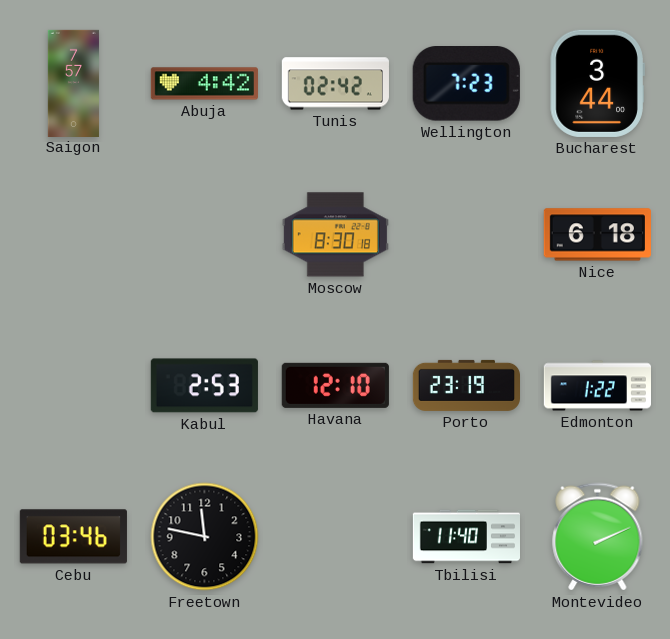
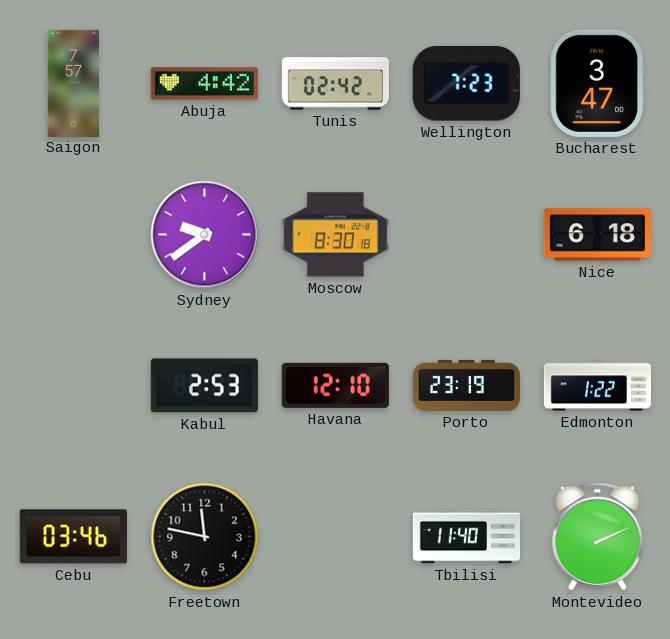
Bucharest: 3:44 -> 3:47
Sydney: none -> 9:39
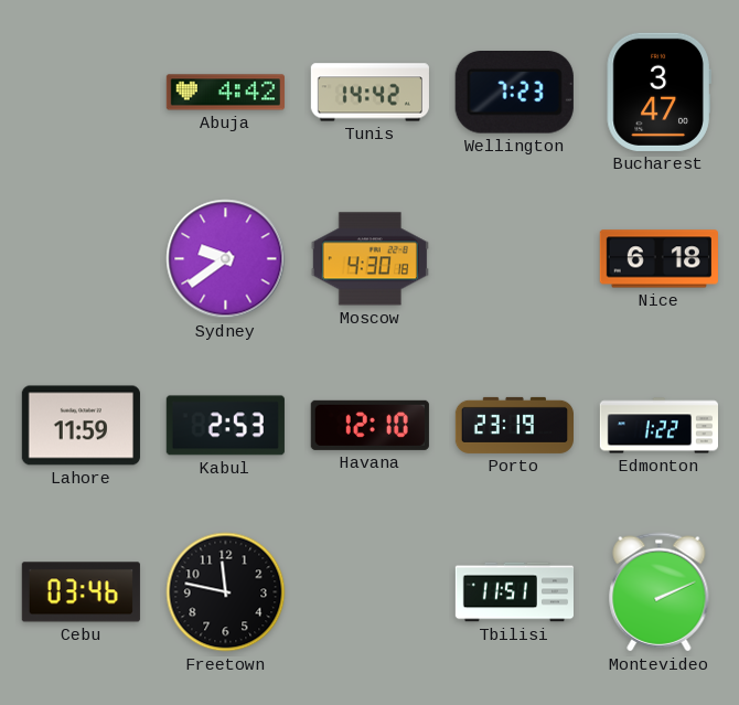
Saigon: 7:57 -> none
Tunis: 02:42 -> 14:42
Moscow: 8:30 -> 4:30
Lahore: none -> 11:59
Tbilisi: 11:40 -> 11:51
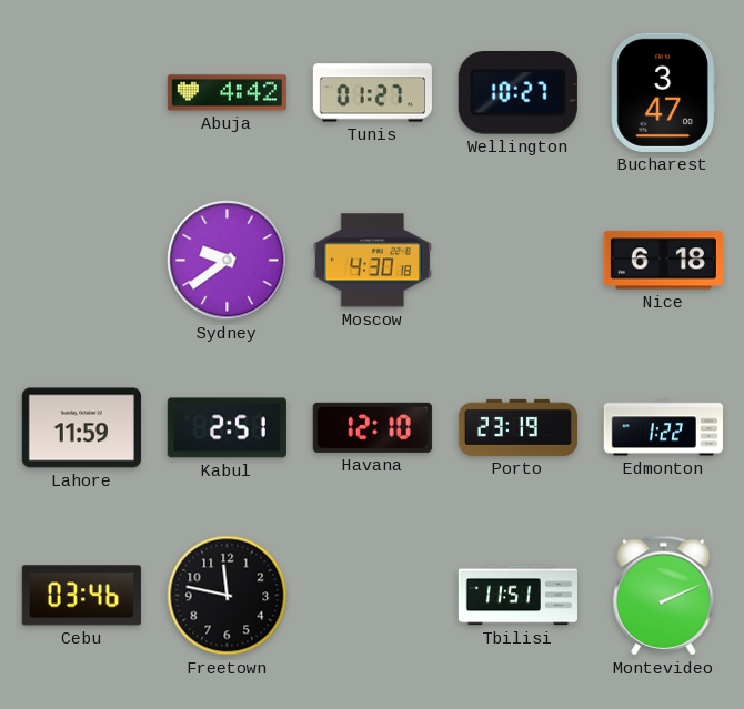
Tunis: 14:42 -> 01:27
Wellington: 7:23 -> 10:27
Kabul: 2:53 -> 2:51
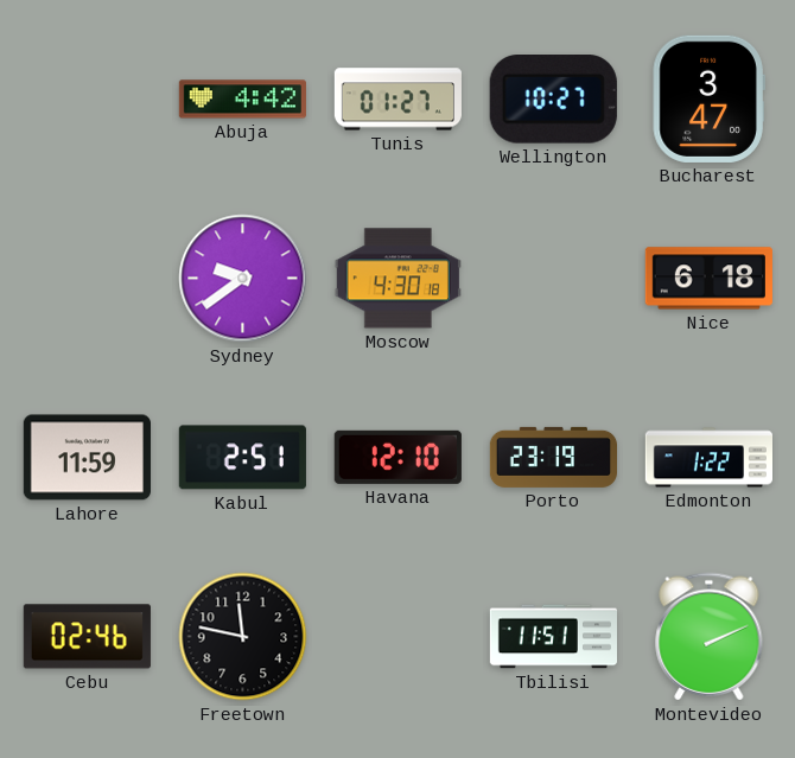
Cebu: 03:46 -> 02:46
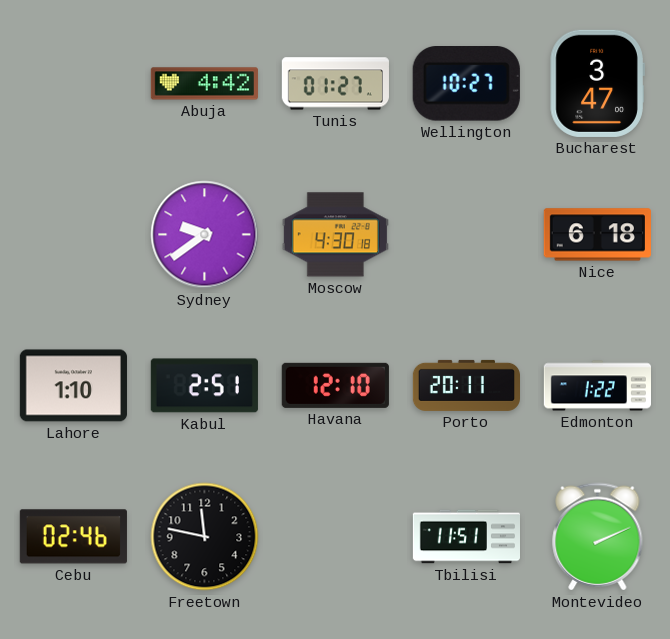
Lahore: 11:59 -> 1:10
Porto: 23:19 -> 20:11
